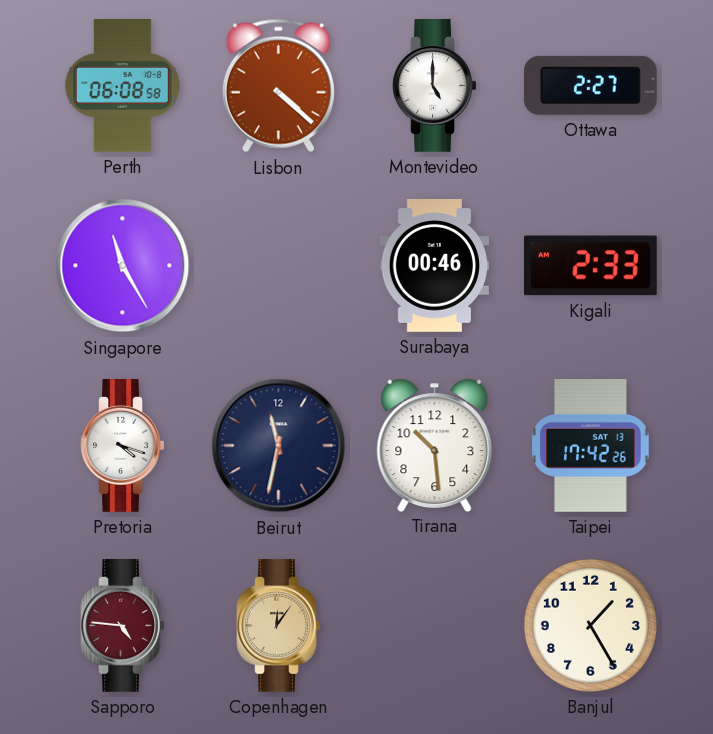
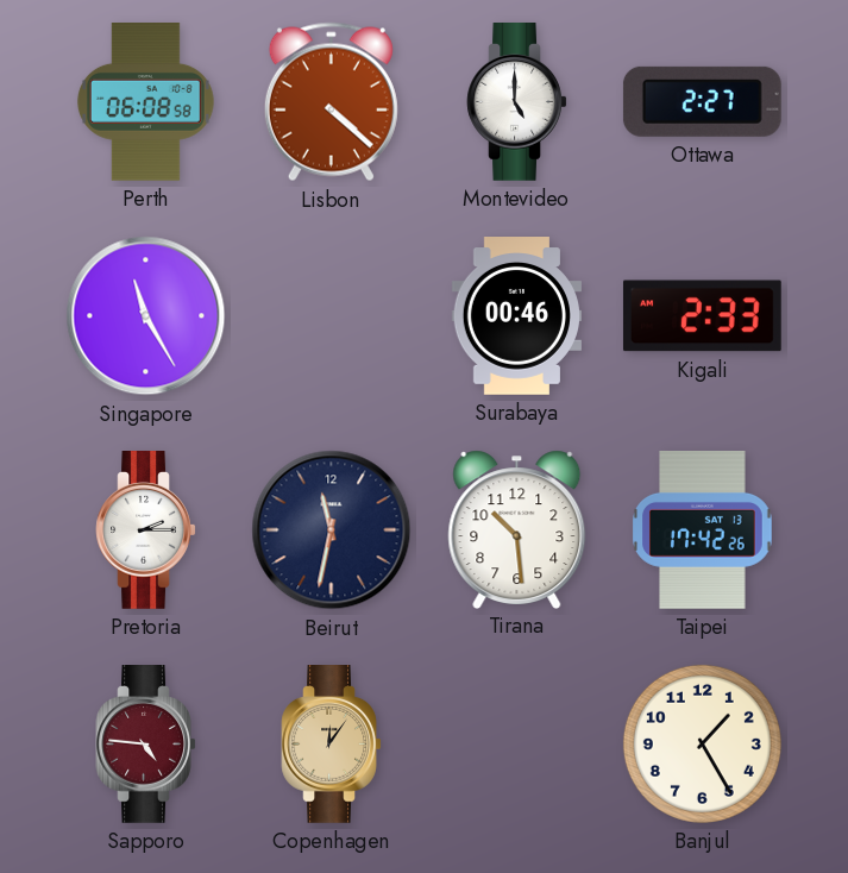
Pretoria: 4:18 -> 2:15
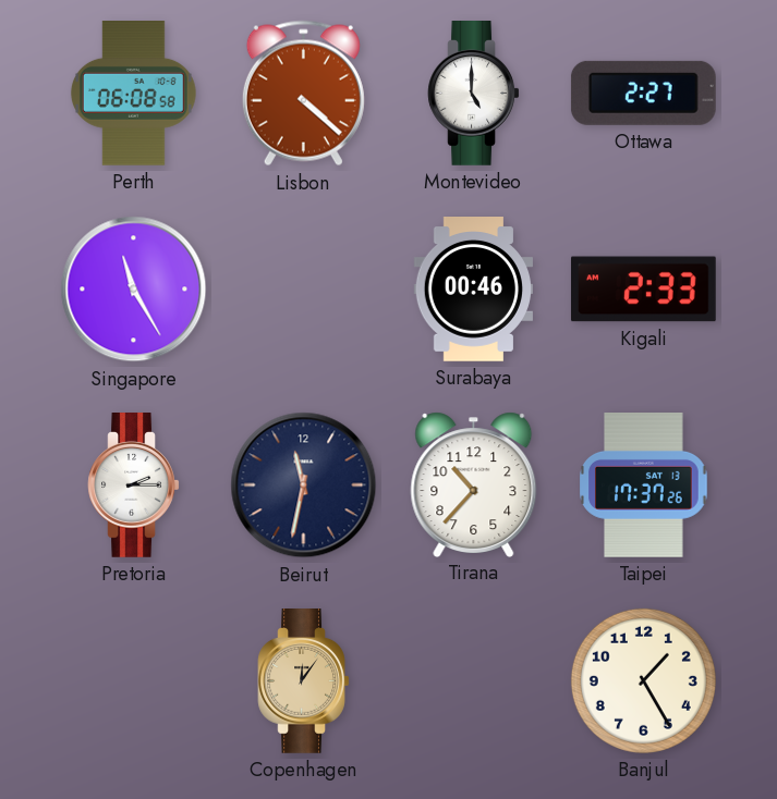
Tirana: 10:29 -> 10:37
Taipei: 17:42 -> 17:37
Sapporo: 4:46 -> none
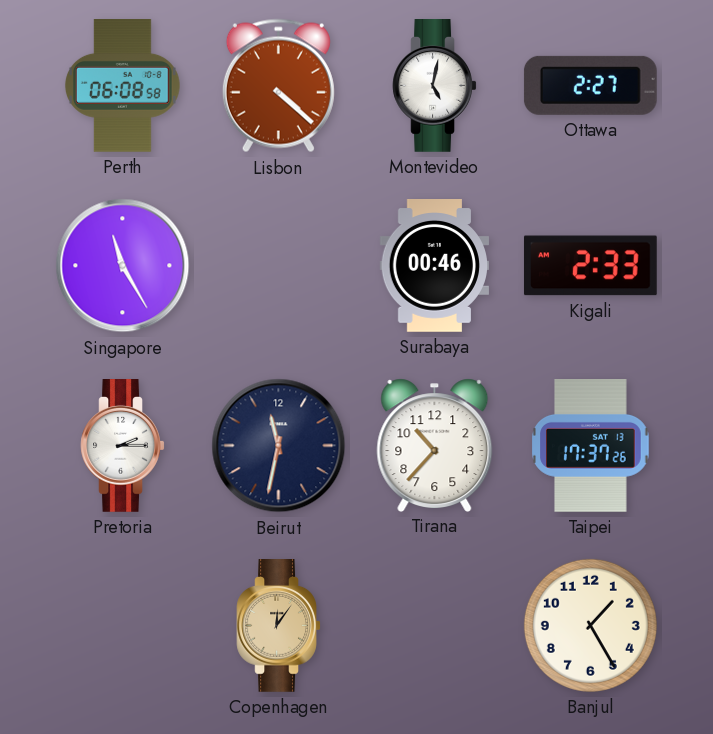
Montevideo: 5:00 -> 5:02
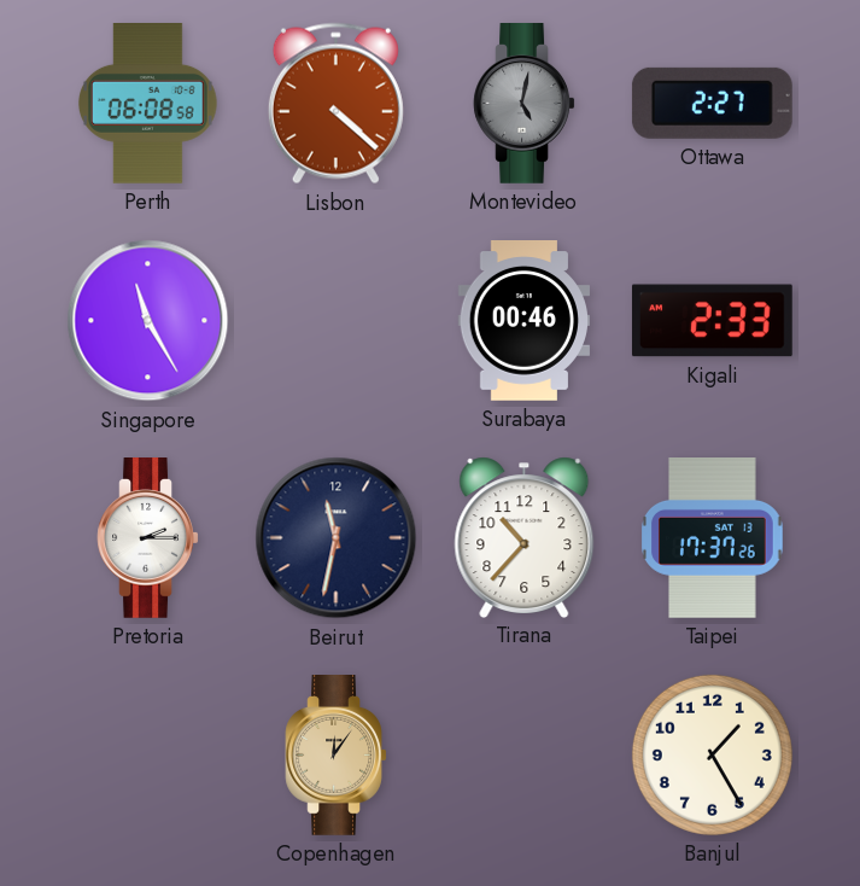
Montevideo dial: white -> grey
